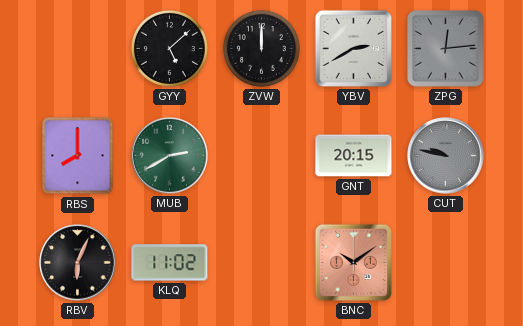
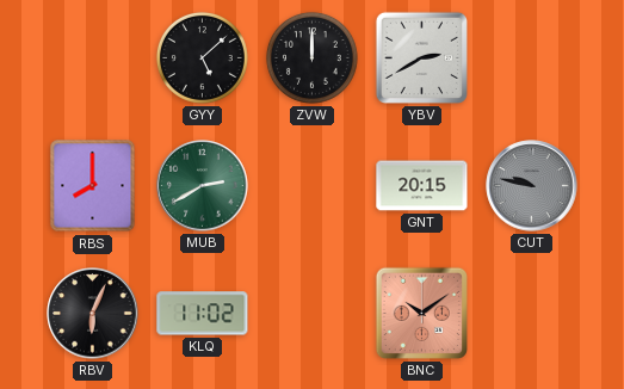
ZPG: 12:14 -> none
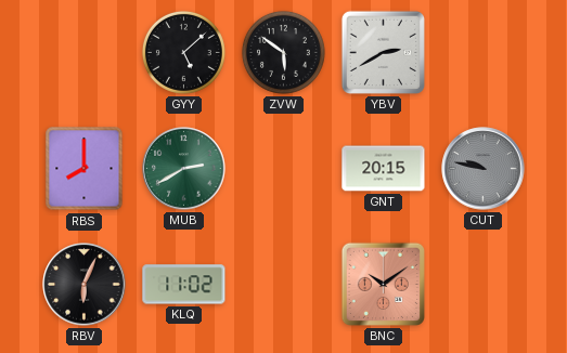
ZVW: 12:00 -> 5:51
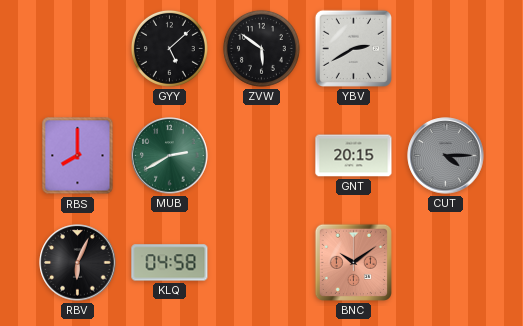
CUT: 9:47 -> 4:15
KLQ: 11:02 -> 04:58
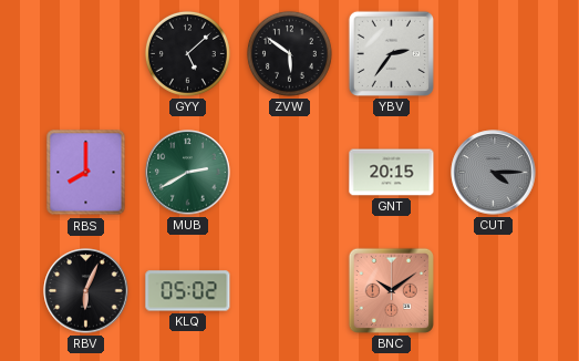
YBV: 2:40 -> 2:36
KLQ: 04:58 -> 05:02
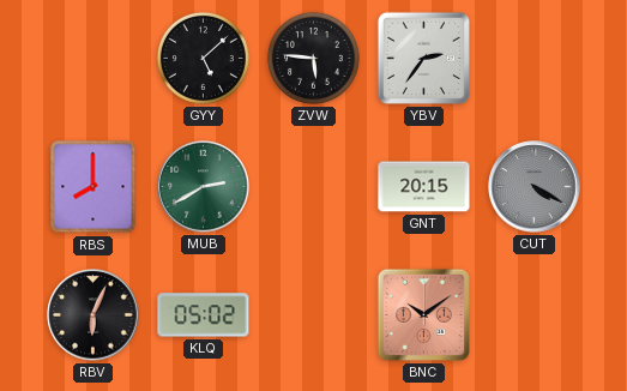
ZVW: 5:51 -> 5:46
CUT: 4:15 -> 4:20
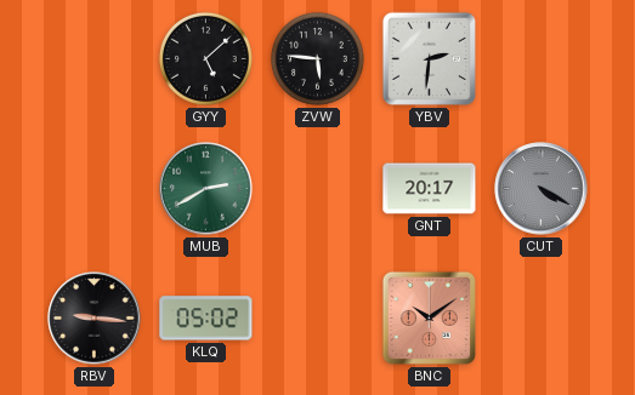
YBV: 2:36 -> 2:31
RBS: 8:00 -> none
GNT: 20:15 -> 20:17
RBV: 6:04 -> 9:16
